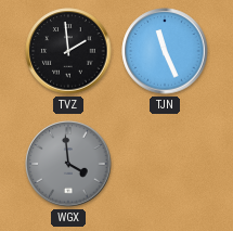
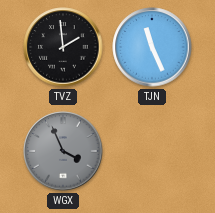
WGX: 3:59 -> 3:56
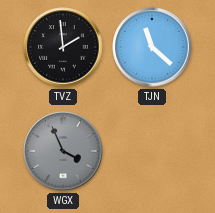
TJN: 11:26 -> 11:22
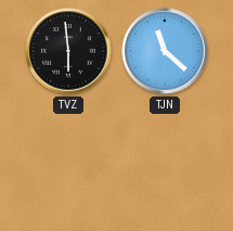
TVZ: 1:59 -> 5:59
WGX: 3:56 -> none
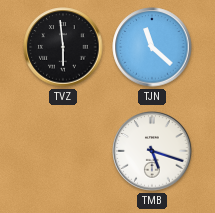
TMB: none -> 5:18
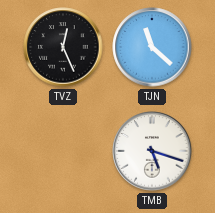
TVZ: 5:59 -> 12:26
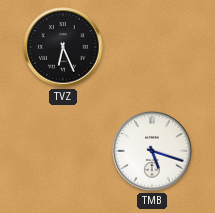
TVZ: 12:26 -> 6:26
TJN: 11:22 -> none
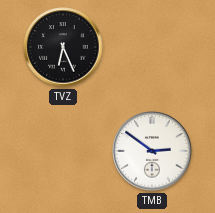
TMB: 5:18 -> 2:51
